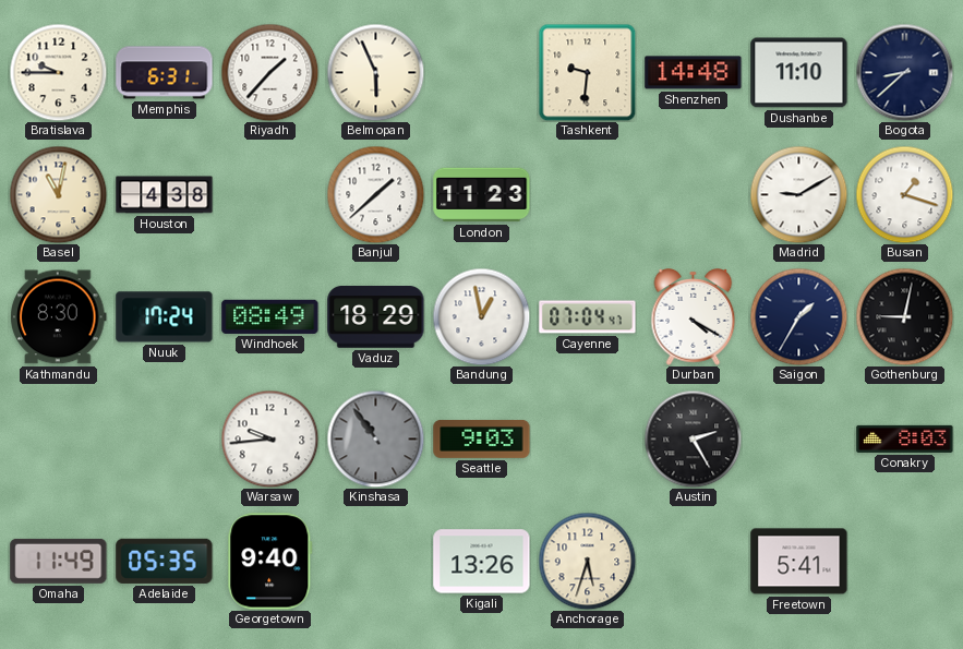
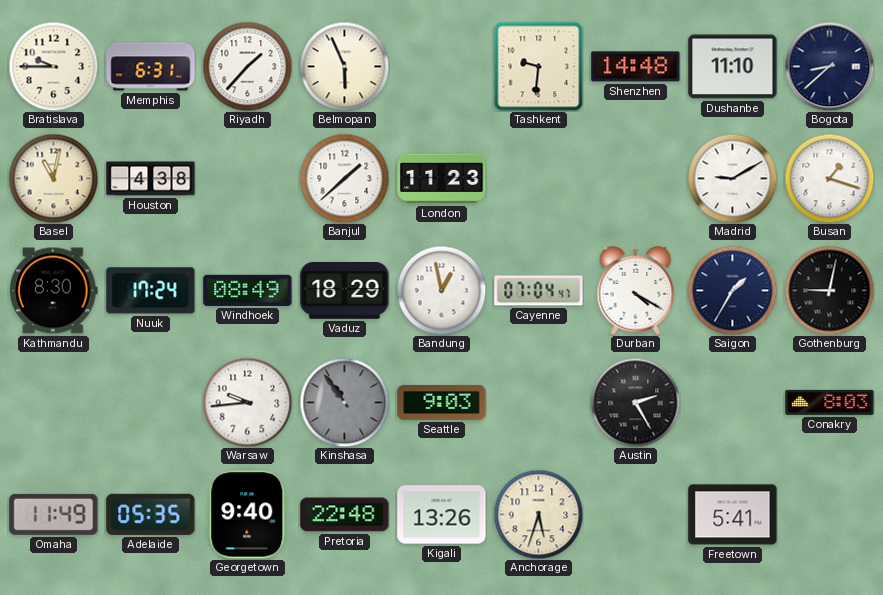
Pretoria: none -> 22:48
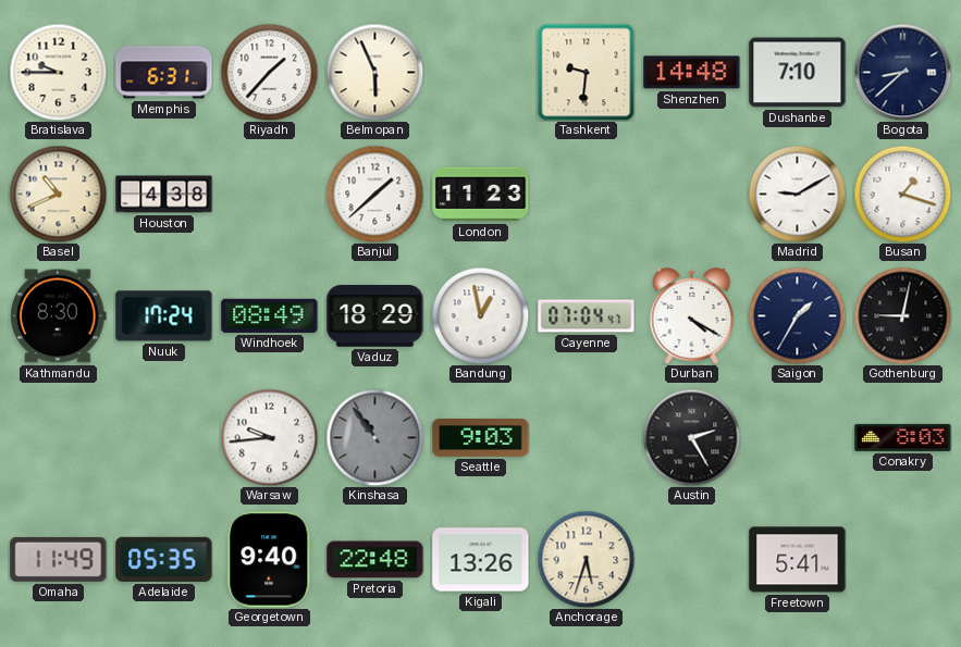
Dushanbe: 11:10 -> 7:10
Basel: 11:02 -> 10:41
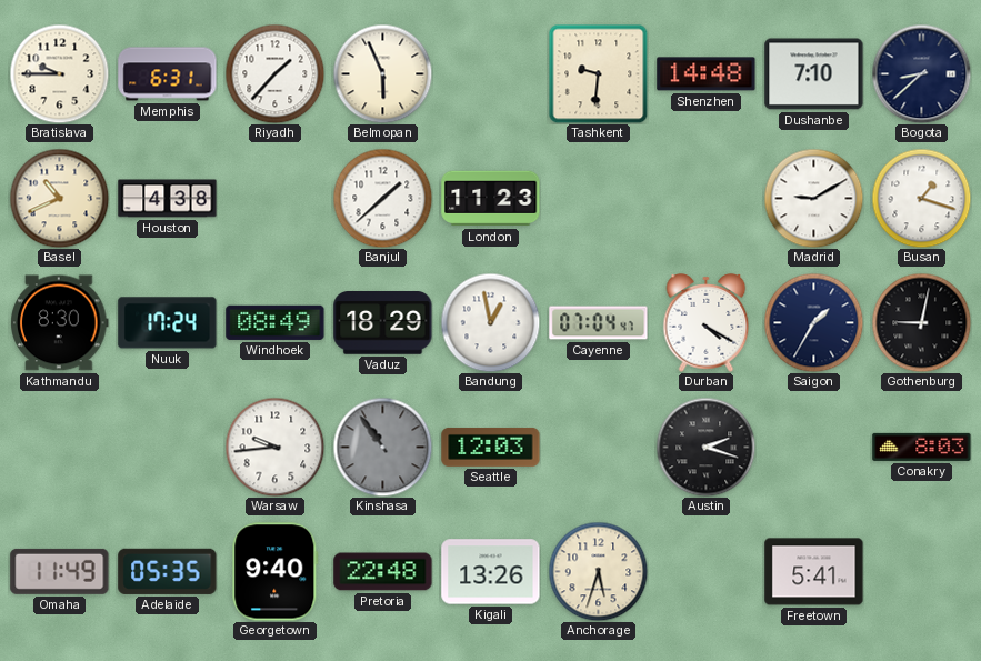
Seattle: 9:03 -> 12:03
Austin: 2:25 -> 2:18
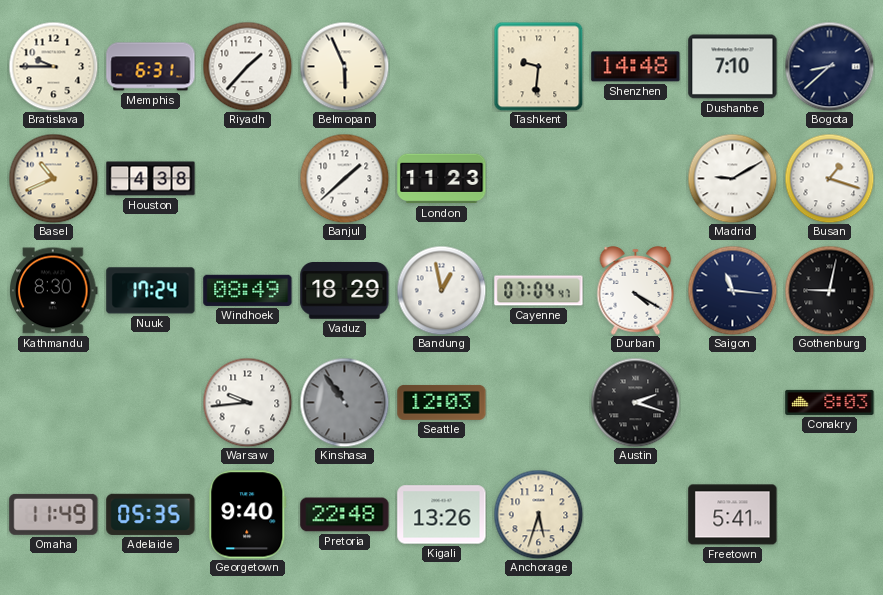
Saigon: 1:35 -> 11:16
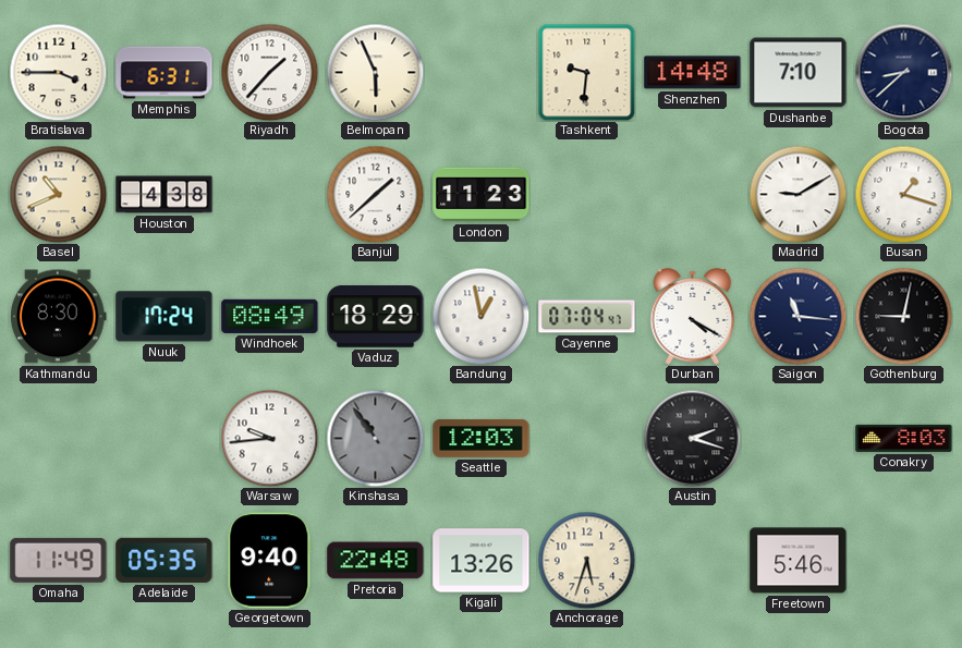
Bratislava: 9:45 -> 3:45
Freetown: 5:41 -> 5:46
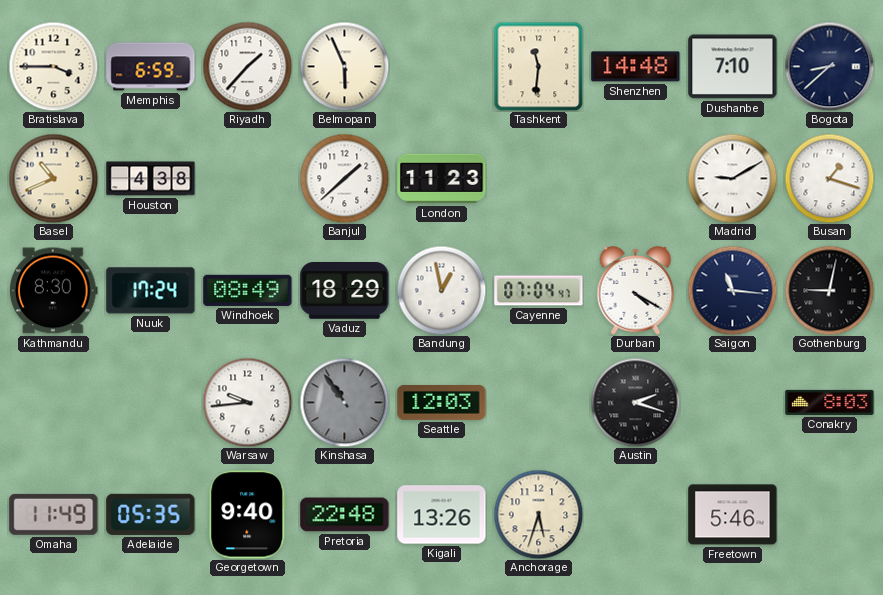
Memphis: 6:31 -> 6:59
Tashkent: 9:31 -> 11:31
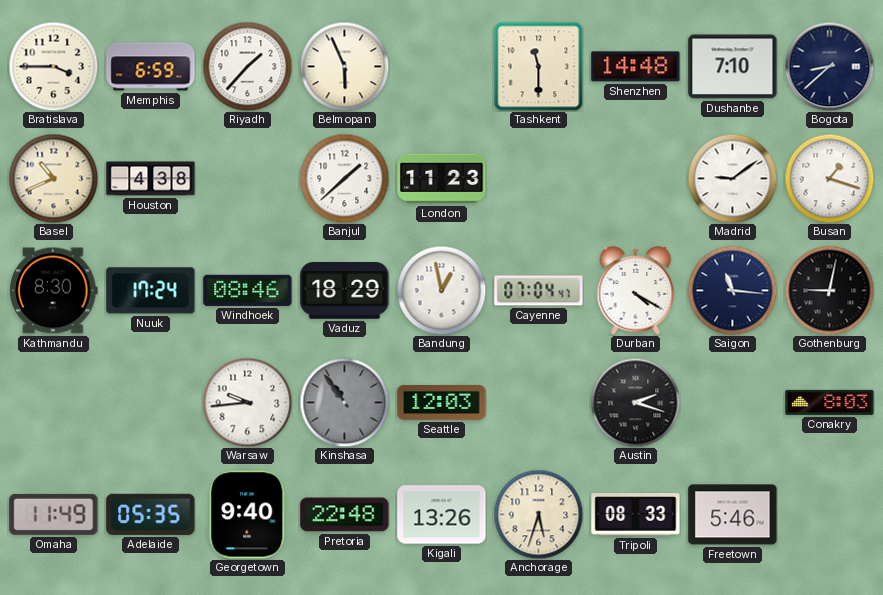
Tashkent: 11:31 -> 11:30
Madrid: 9:10 -> 9:09
Windhoek: 08:49 -> 08:46
Tripoli: none -> 08:33
